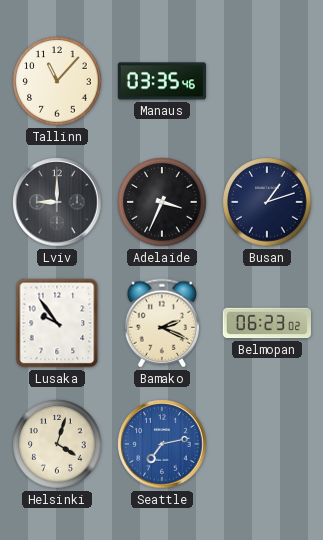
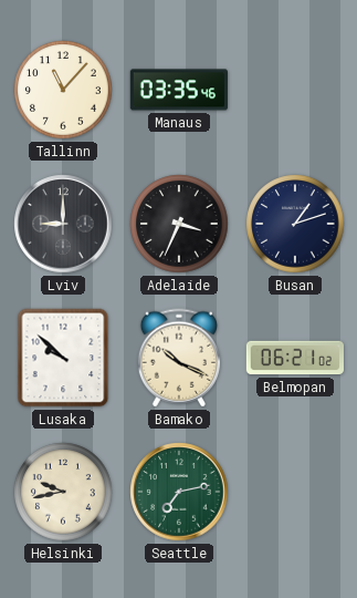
Lusaka: 9:54 -> 9:52
Bamako: 2:19 -> 10:19
Belmopan: 06:23 -> 06:21
Helsinki: 4:03 -> 9:43
Seattle dial: blue -> green
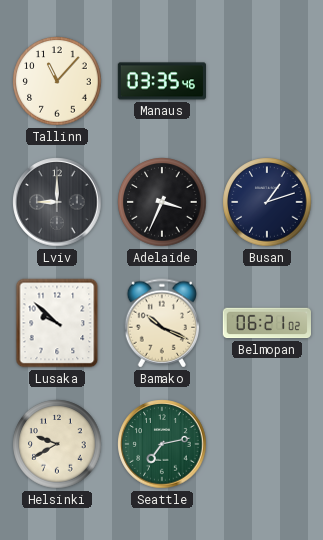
Helsinki: 9:43 -> 9:40
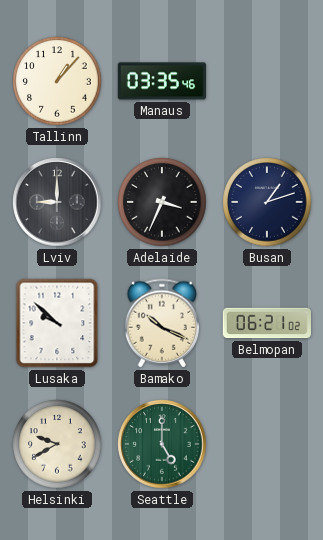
Tallinn: 11:07 -> 1:07
Seattle: 7:13 -> 5:00
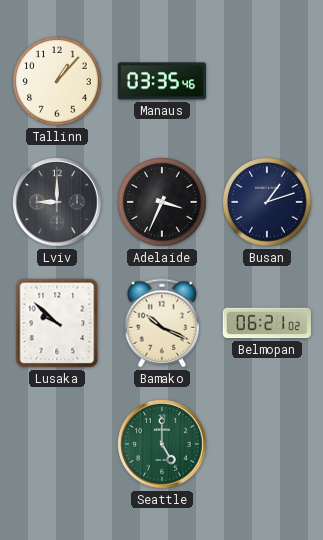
Helsinki: 9:40 -> none
